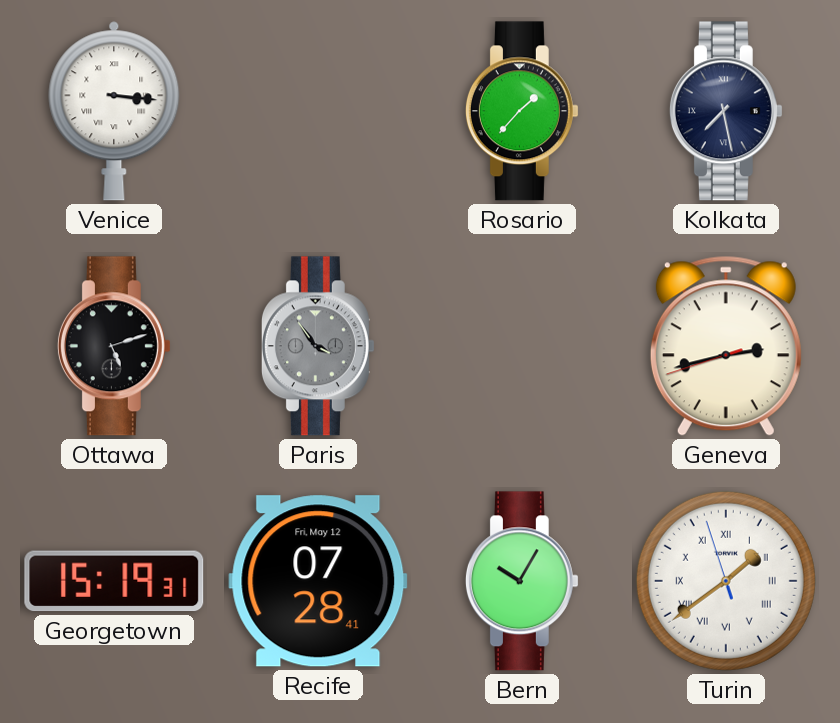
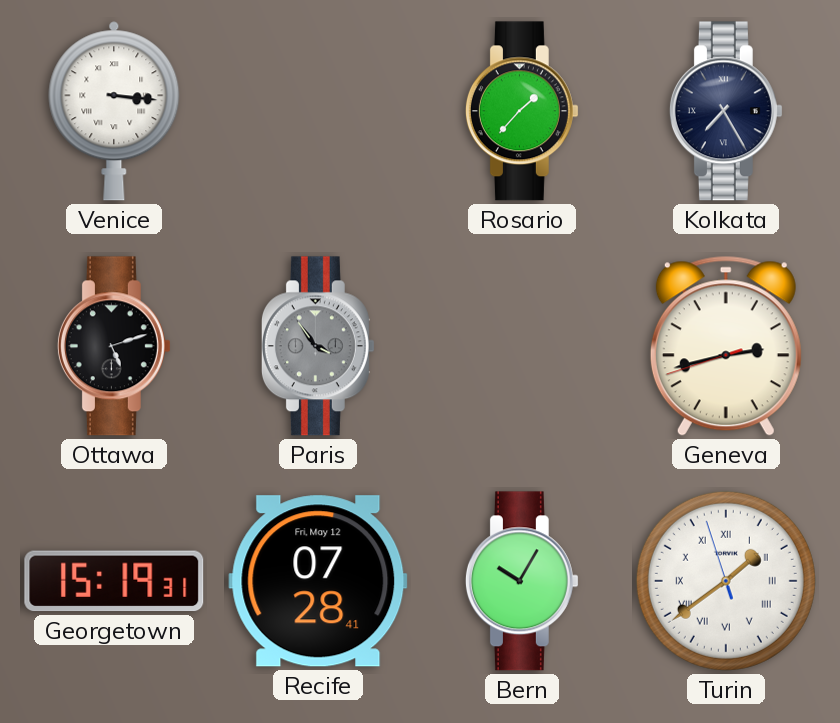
Kolkata: 7:28 -> 7:25
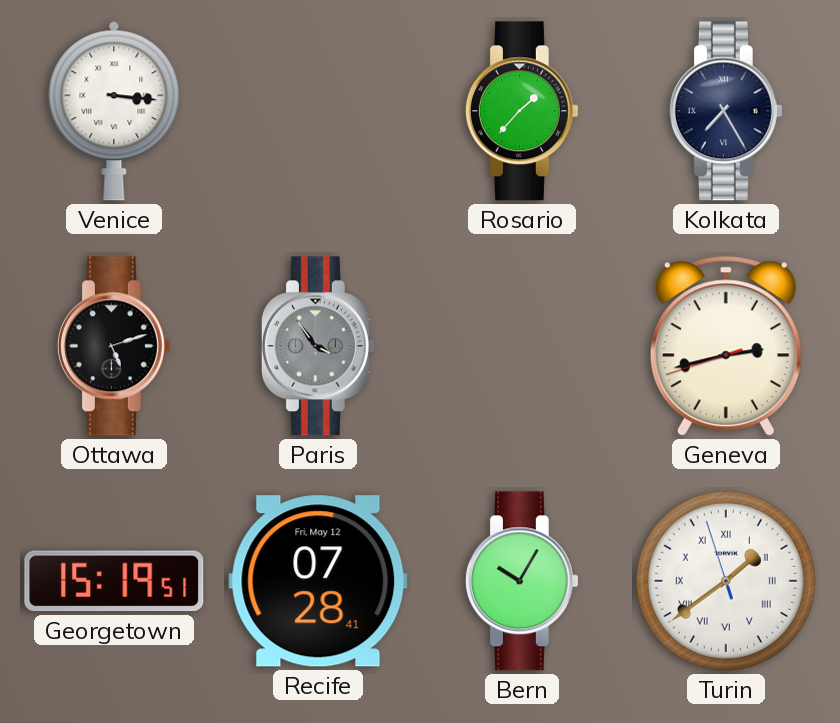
Georgetown: 15:19:31 -> 15:19:51
